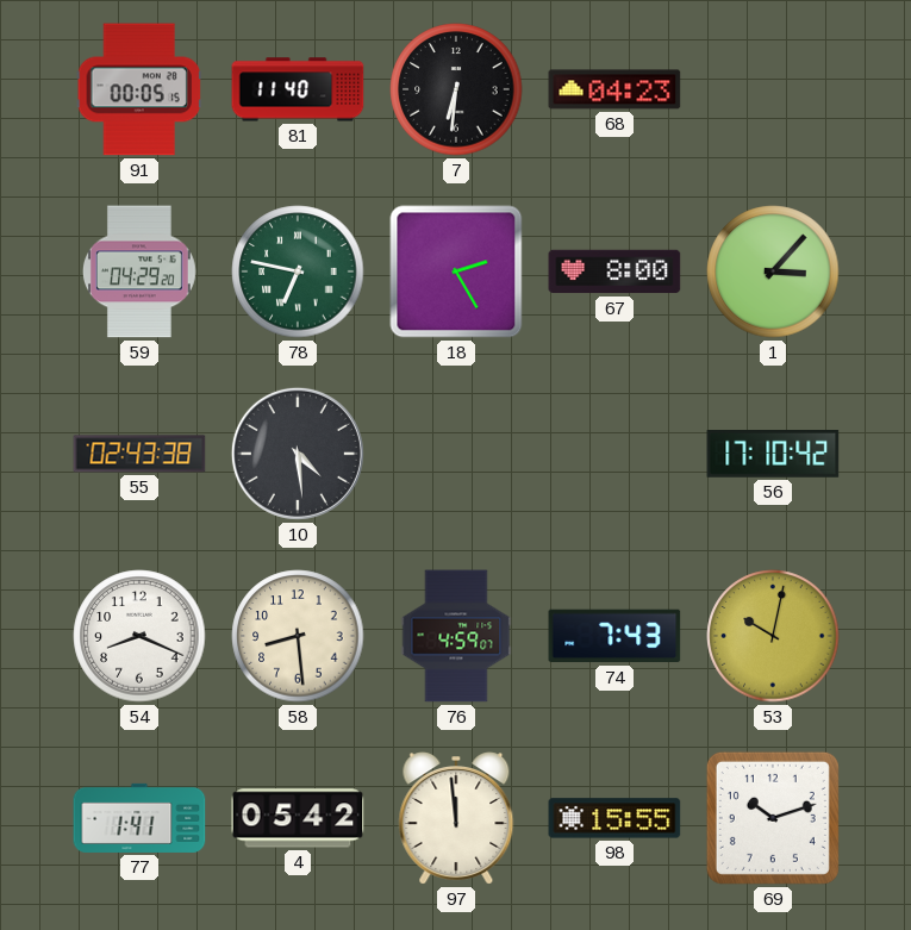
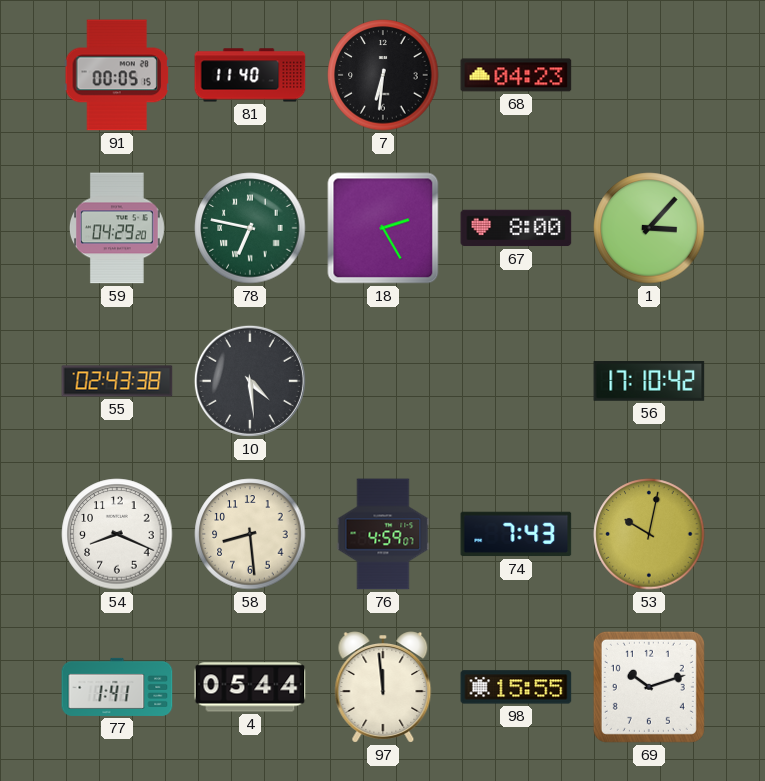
4: 05:42 -> 05:44
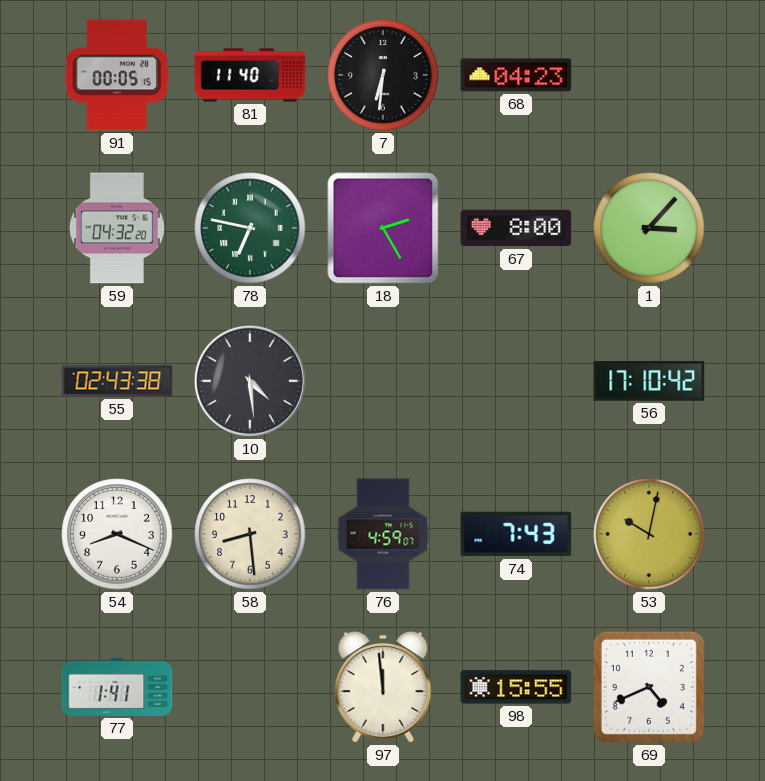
59: 04:29 -> 04:32
4: 05:44 -> none
69: 10:12 -> 4:41
